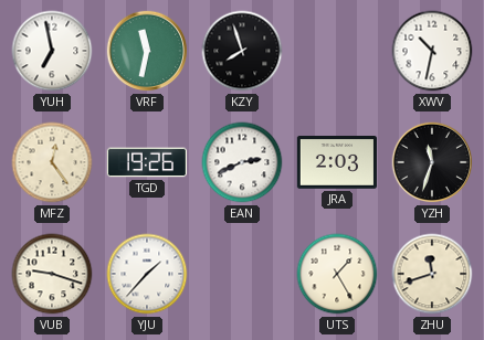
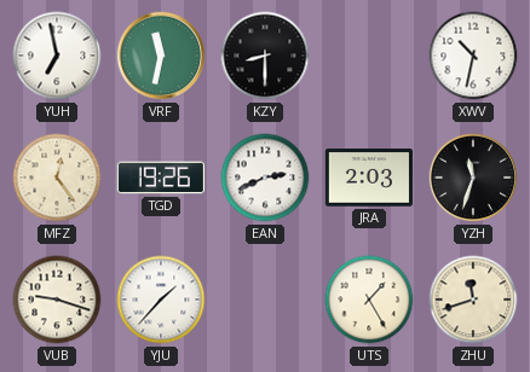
KZY: 7:57 -> 8:30
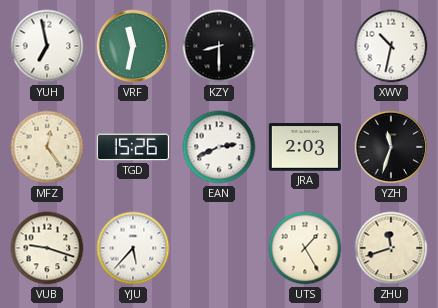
TGD: 19:26 -> 15:26
YJU: 1:37 -> 5:37
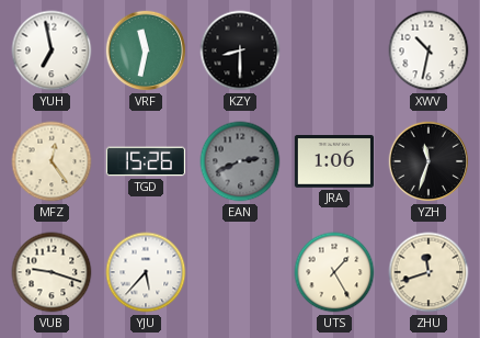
EAN dial: white -> grey
JRA: 2:03 -> 1:06
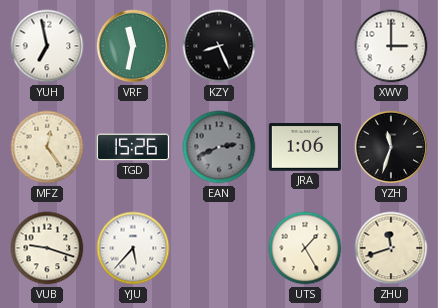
KZY: 8:30 -> 8:26
XWV: 10:32 -> 3:00
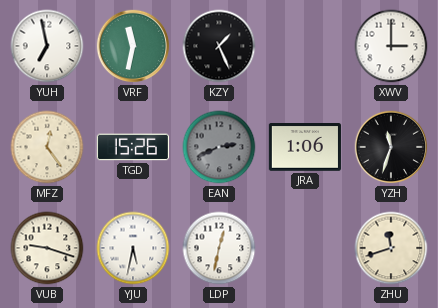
KZY: 8:26 -> 1:26
YJU: 5:37 -> 5:32
LDP: none -> 12:32
UTS: 1:25 -> none
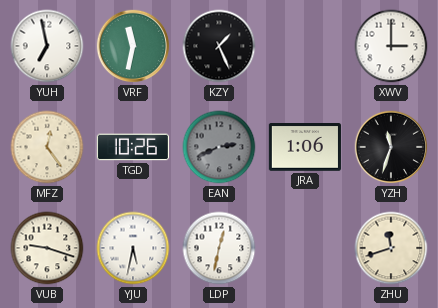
TGD: 15:26 -> 10:26
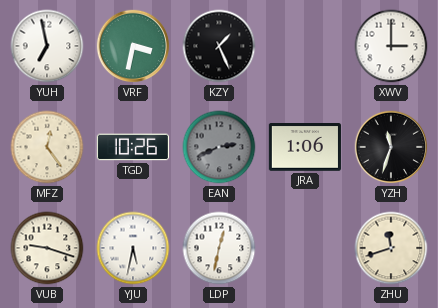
VRF: 11:32 -> 3:32
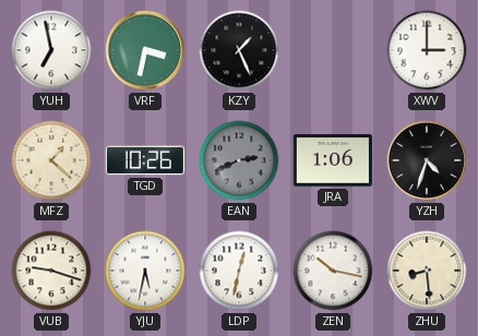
MFZ: 12:24 -> 1:22
YZH: 11:33 -> 4:33
ZEN: none -> 10:17
ZHU: 11:42 -> 8:29
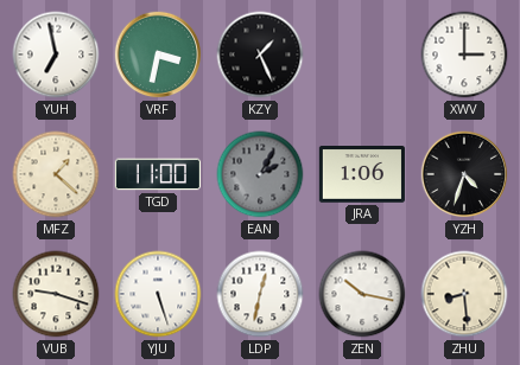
TGD: 10:26 -> 11:00
EAN: 2:41 -> 2:05
YJU: 5:32 -> 5:27
